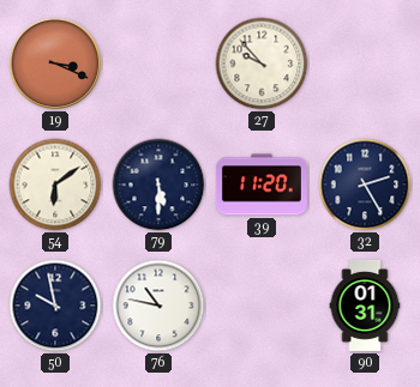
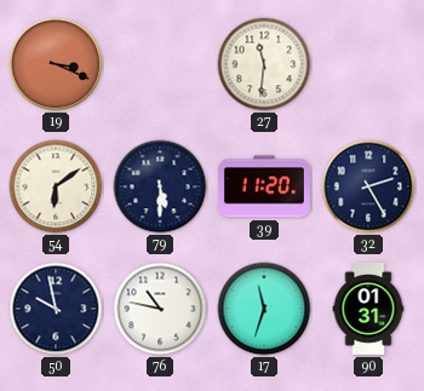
27: 9:53 -> 11:31
17: none -> 11:33
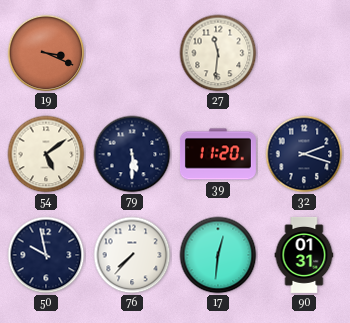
54: 6:09 -> 5:09
32: 2:25 -> 2:18
76: 10:47 -> 7:37
17: 11:33 -> 12:31
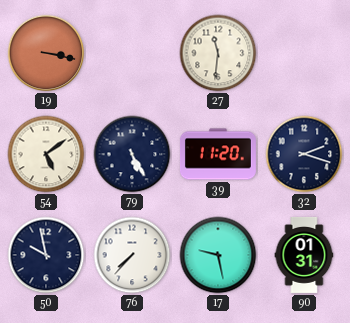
19: 3:19 -> 3:17
79: 5:30 -> 5:25
17: 12:31 -> 9:28
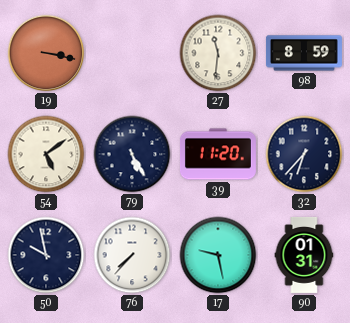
98: none -> 8:59
32: 2:18 -> 6:37
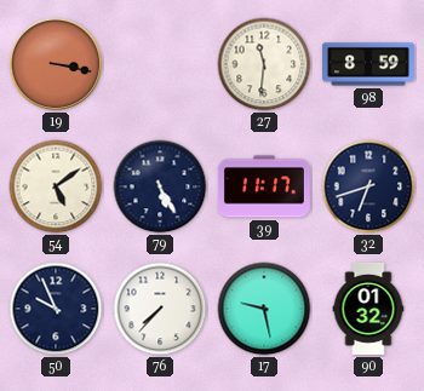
39: 11:20 -> 11:17
32: 6:37 -> 6:42
50: 9:58 -> 9:56
90: 01:31 -> 01:32
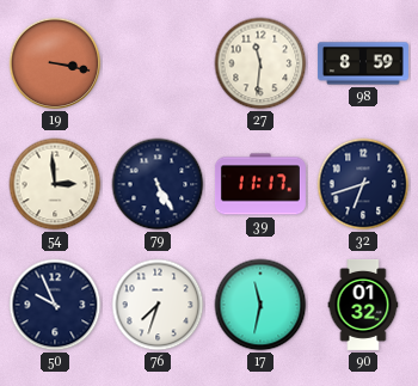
54: 5:09 -> 2:59
76: 7:37 -> 7:33
17: 9:28 -> 11:32
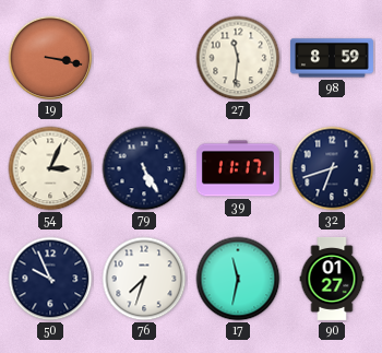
54: 2:59 -> 3:04
90: 01:32 -> 01:27
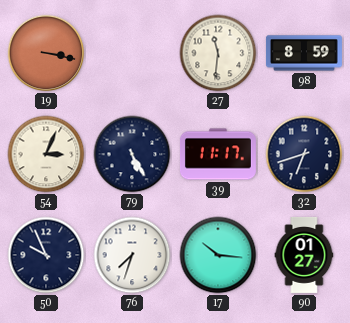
17: 11:32 -> 10:16
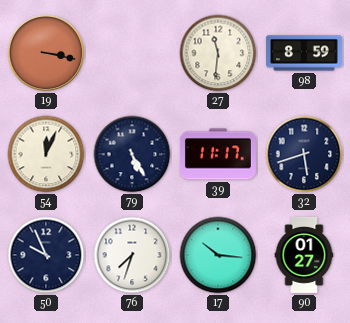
54: 3:04 -> 12:04
32: 6:42 -> 5:42
